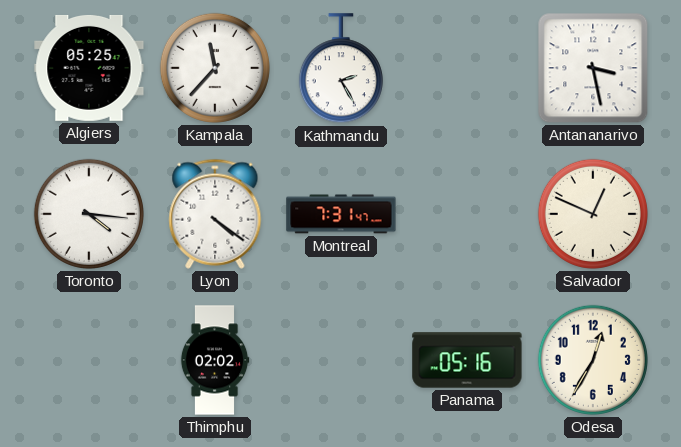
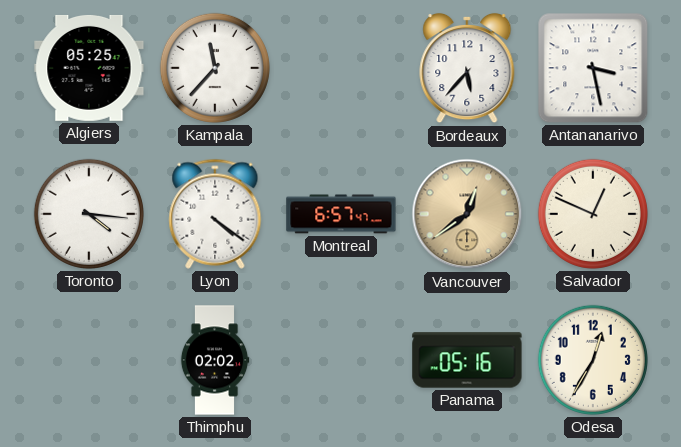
Kathmandu: 2:25 -> none
Bordeaux: none -> 5:37
Montreal: 7:31 -> 6:57
Vancouver: none -> 12:39
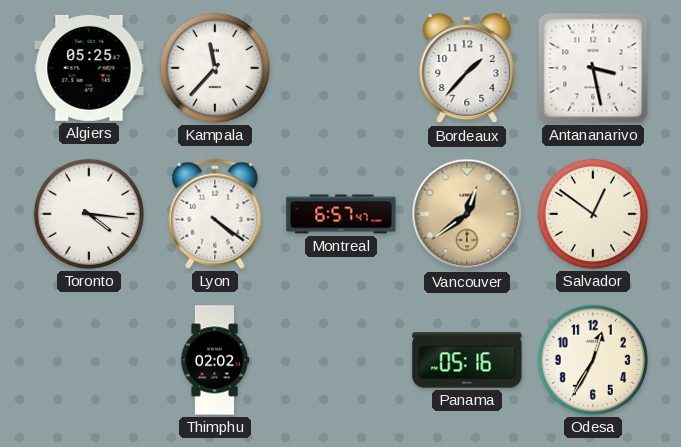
Bordeaux: 5:37 -> 1:37
Salvador: 12:49 -> 12:51
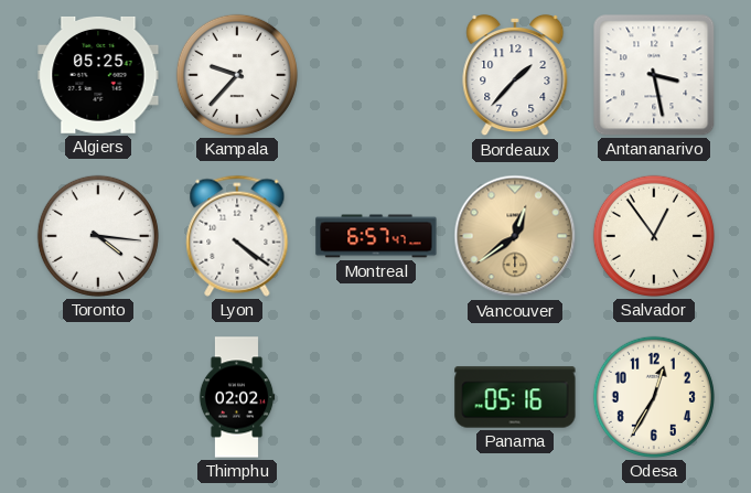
Kampala: 11:37 -> 9:37
Salvador: 12:51 -> 12:54
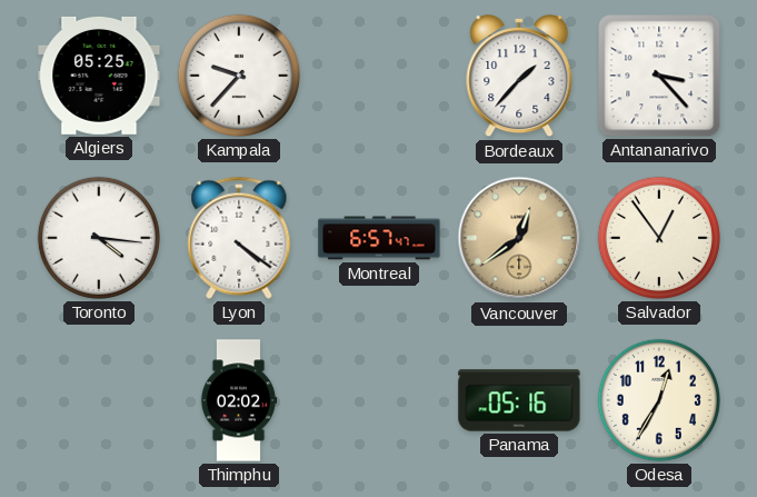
Antananarivo: 3:28 -> 3:23
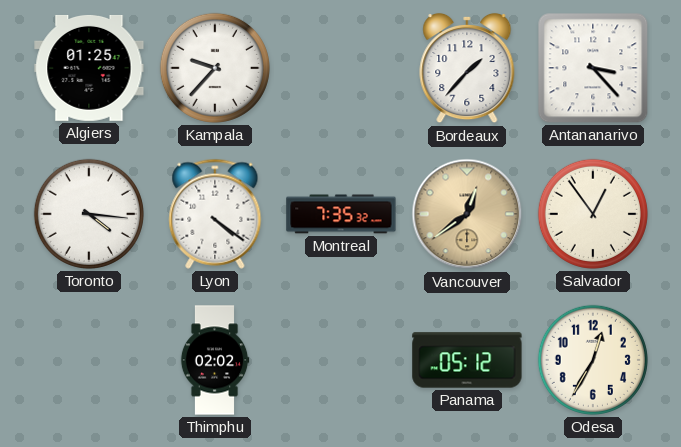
Algiers: 05:25 -> 01:25
Montreal: 6:57 -> 7:35
Panama: 05:16 -> 05:12
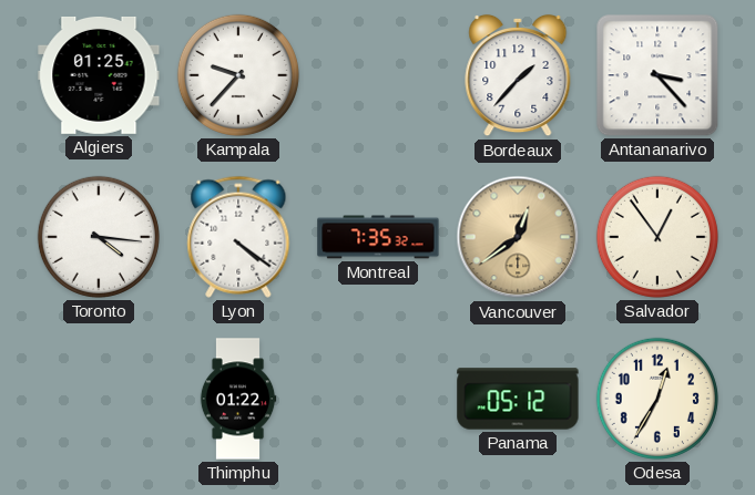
Thimphu: 02:02 -> 01:22
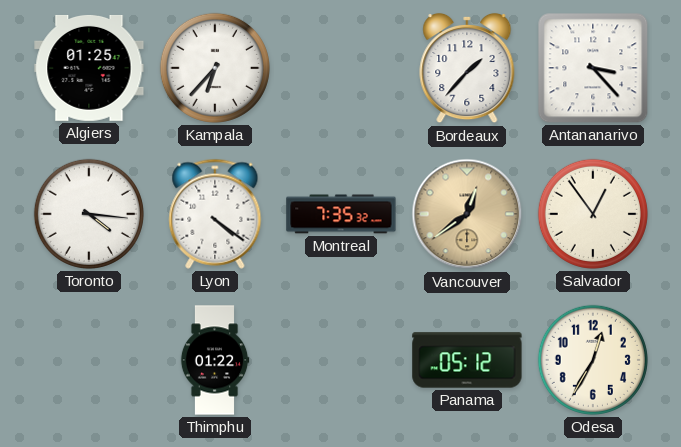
Kampala: 9:37 -> 6:37
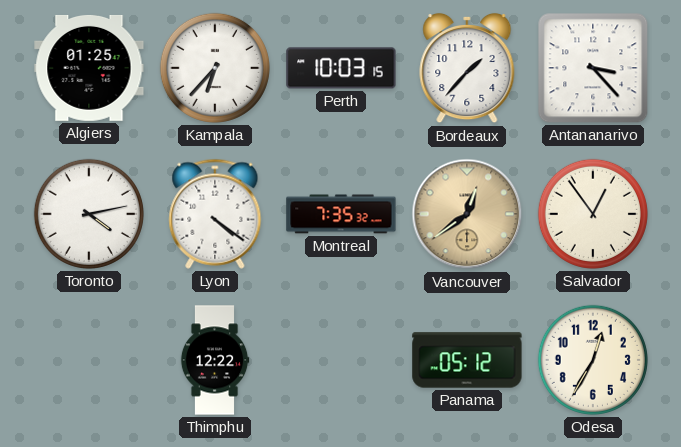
Perth: none -> 10:03
Toronto: 4:16 -> 4:13
Thimphu: 01:22 -> 12:22
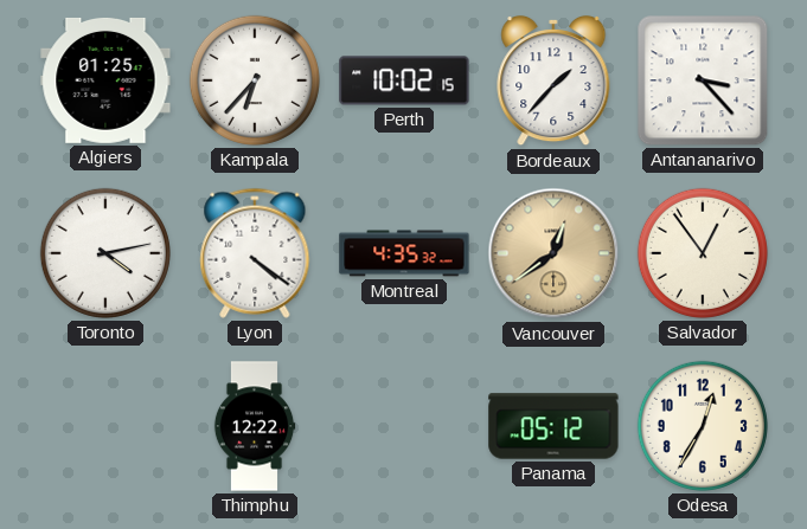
Perth: 10:03 -> 10:02
Montreal: 7:35 -> 4:35
